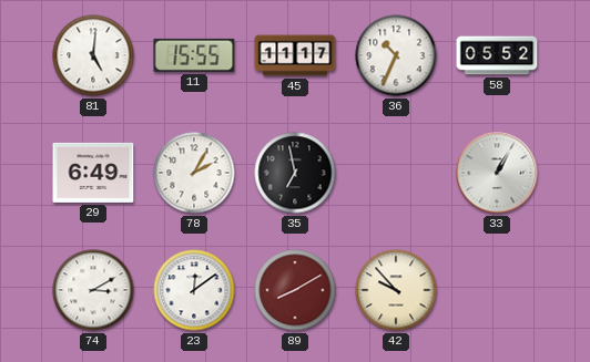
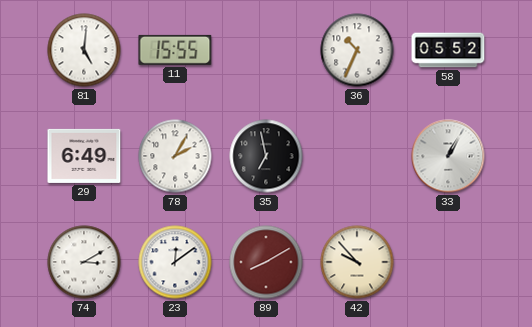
45: 11:17 -> none
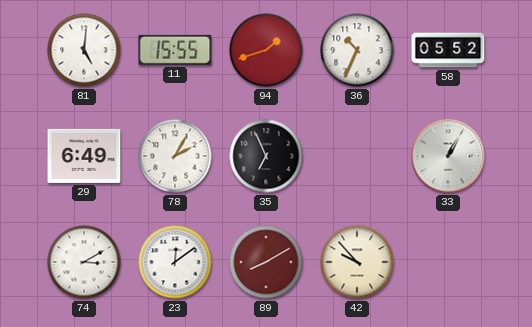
94: none -> 1:42
35: 6:58 -> 6:56
